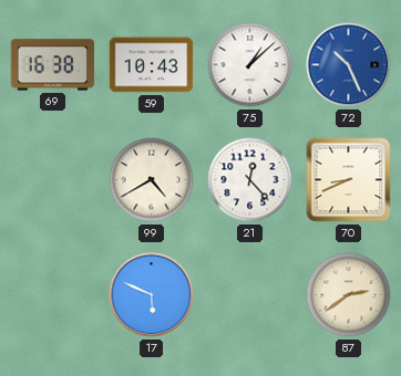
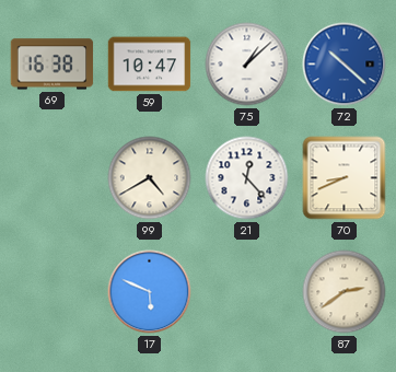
59: 10:43 -> 10:47
72: 10:26 -> 10:22
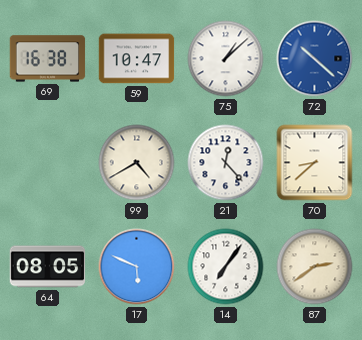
70: 8:41 -> 8:38
64: none -> 08:05
14: none -> 7:06
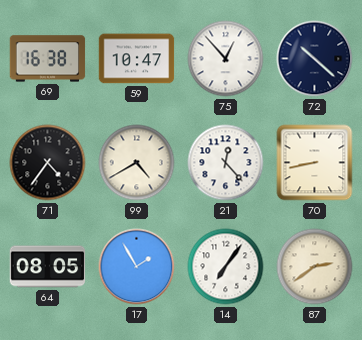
75: 1:08 -> 12:53
72 dial: blue -> navy
71: none -> 4:36
70: 8:38 -> 8:43
17: 5:49 -> 1:55
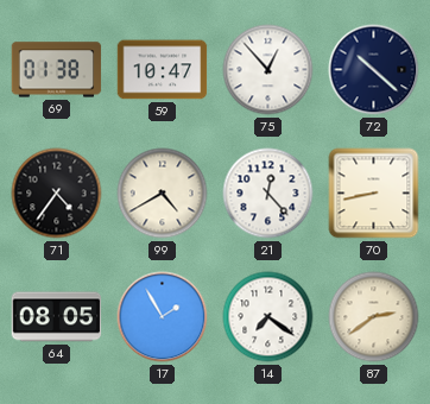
69: 16:38 -> 01:38
14: 7:06 -> 7:21
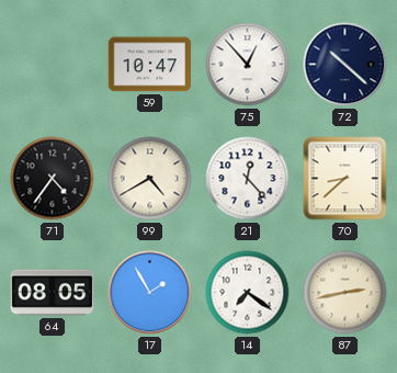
69: 01:38 -> none
70: 8:43 -> 8:38
87: 2:39 -> 2:43
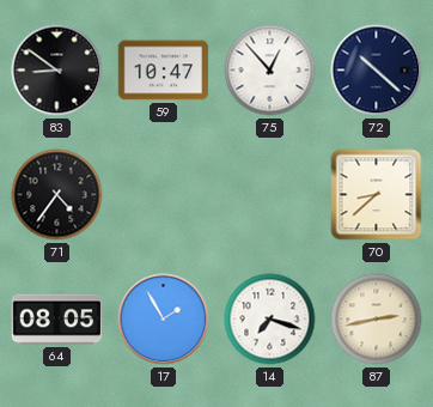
83: none -> 8:51
99: 4:40 -> none
21: 12:23 -> none
14: 7:21 -> 7:18
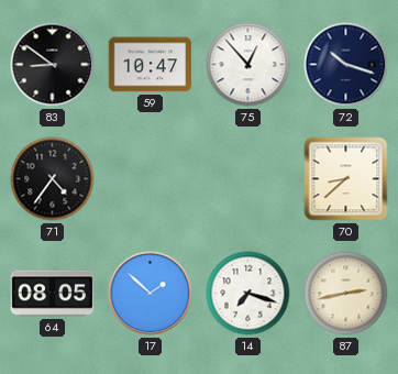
72: 10:22 -> 10:18
17: 1:55 -> 1:52
